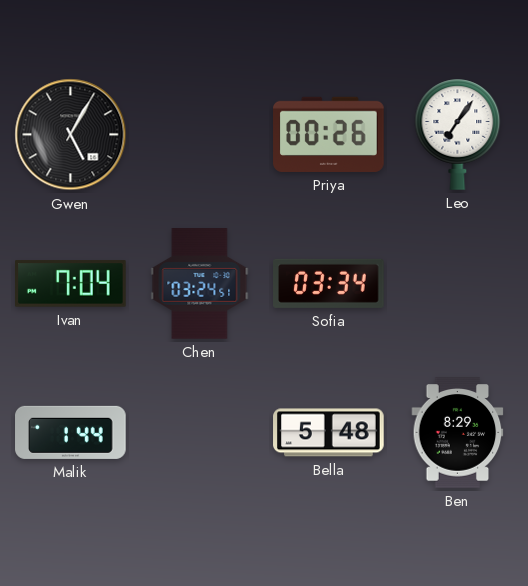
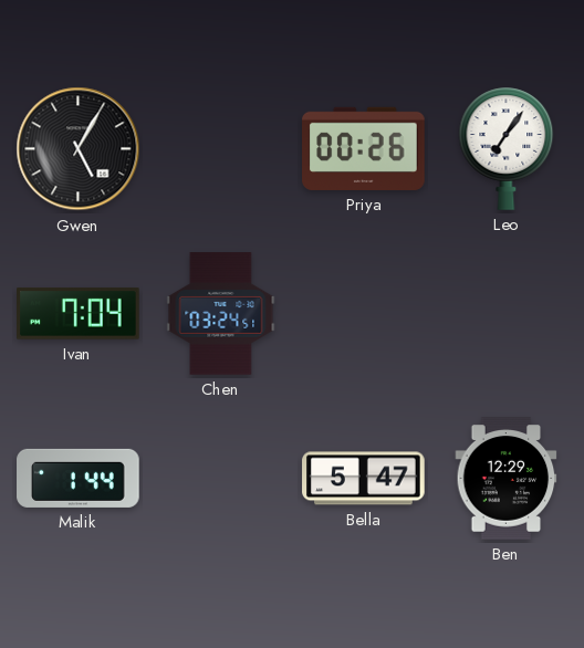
Sofia: 03:34 -> none
Bella: 5:48 -> 5:47
Ben: 8:29 -> 12:29
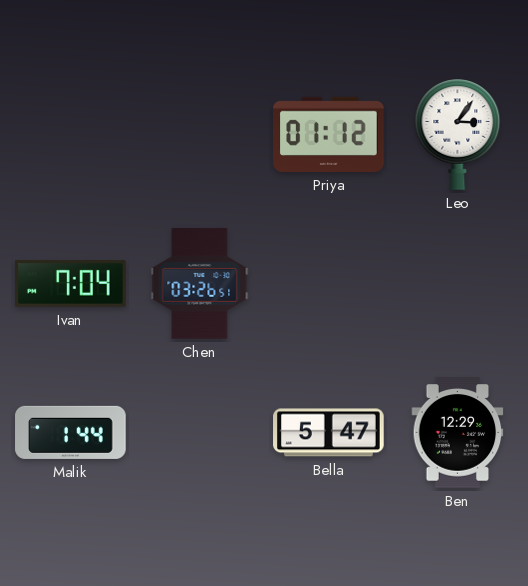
Gwen: 5:05 -> none
Priya: 00:26 -> 01:12
Leo: 7:06 -> 3:06
Chen: 03:24 -> 03:26
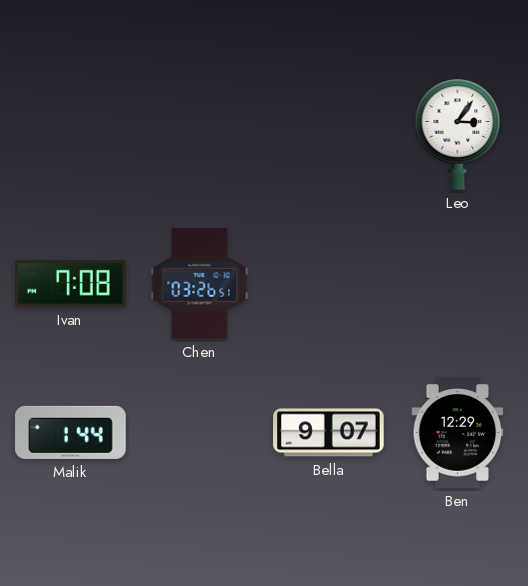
Priya: 01:12 -> none
Ivan: 7:04 -> 7:08
Bella: 5:47 -> 9:07
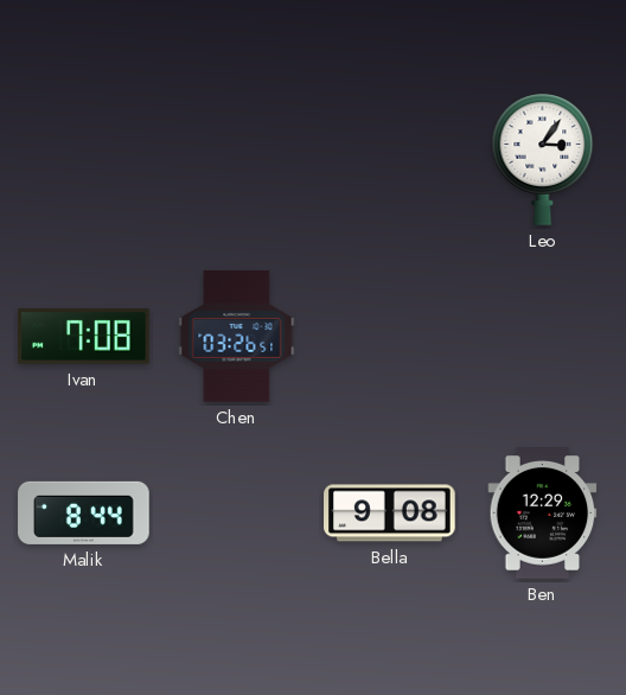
Malik: 1:44 -> 8:44
Bella: 9:07 -> 9:08
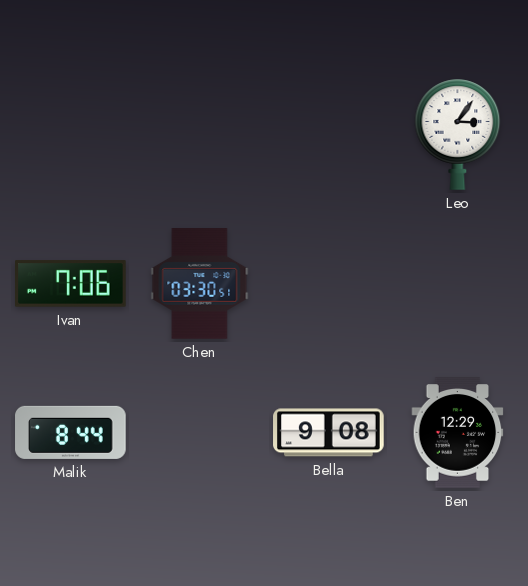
Ivan: 7:08 -> 7:06
Chen: 03:26 -> 03:30
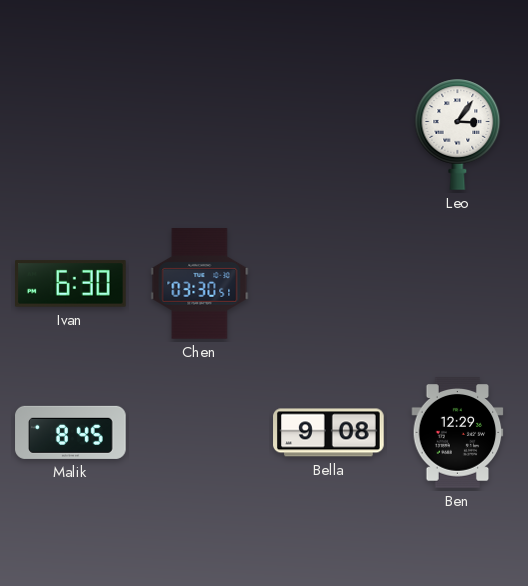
Ivan: 7:06 -> 6:30
Malik: 8:44 -> 8:45
